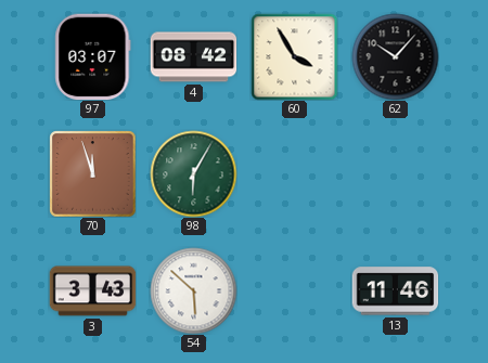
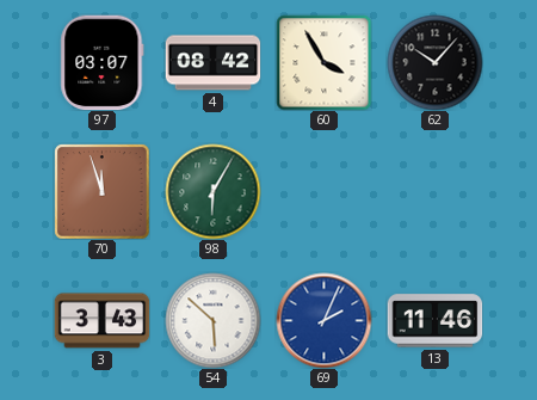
69: none -> 2:04
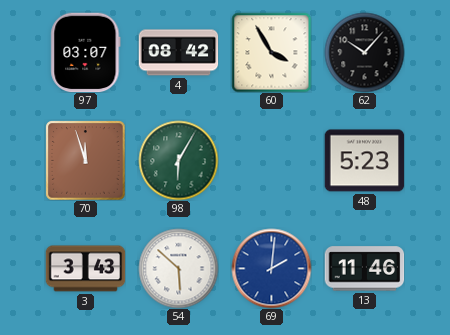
48: none -> 5:23
69: 2:04 -> 2:01
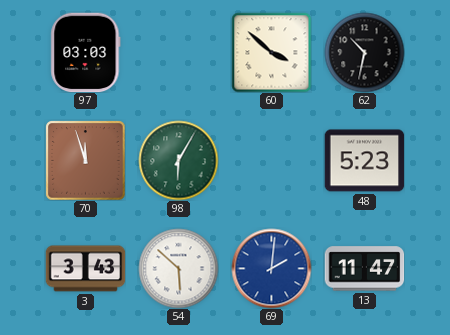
97: 03:07 -> 03:03
4: 08:42 -> none
60: 3:55 -> 3:52
62: 10:07 -> 10:32
13: 11:46 -> 11:47
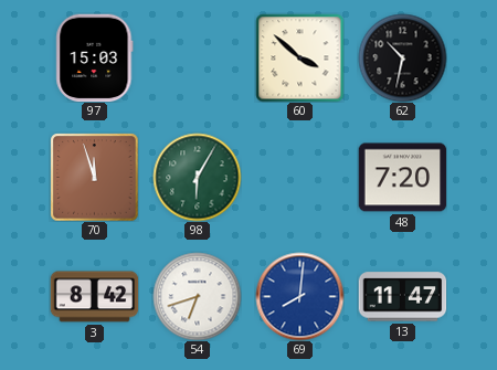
97: 03:03 -> 15:03
48: 5:23 -> 7:20
3: 3:43 -> 8:42
54: 5:52 -> 6:42
69: 2:01 -> 8:01
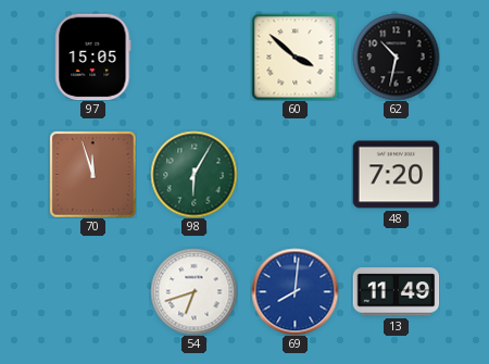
97: 15:03 -> 15:05
3: 8:42 -> none
13: 11:47 -> 11:49
